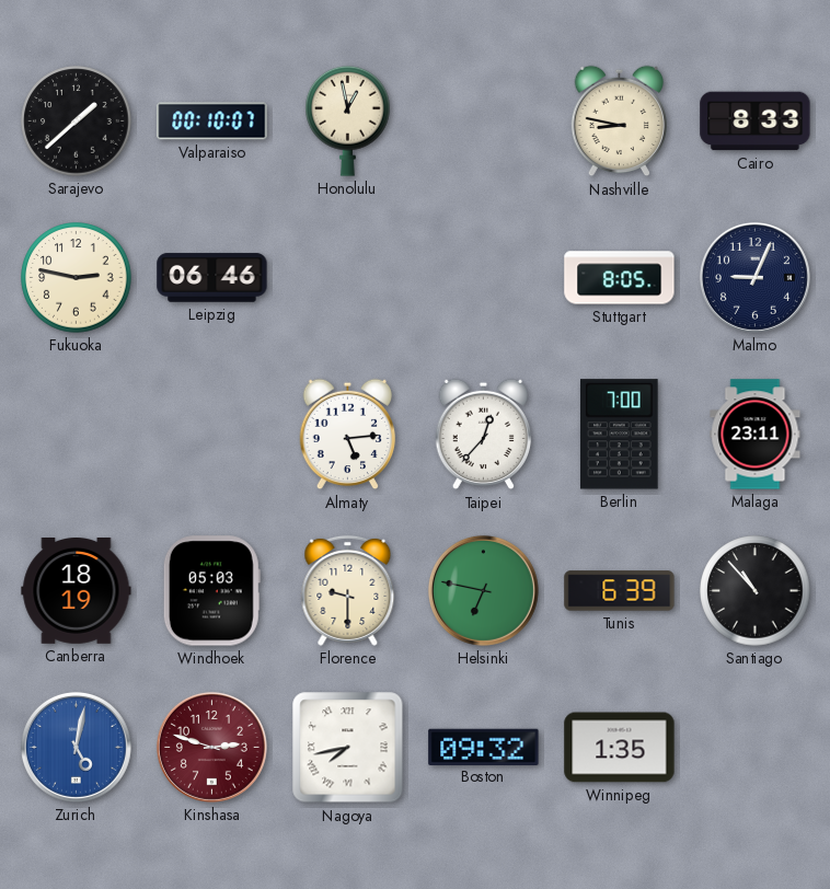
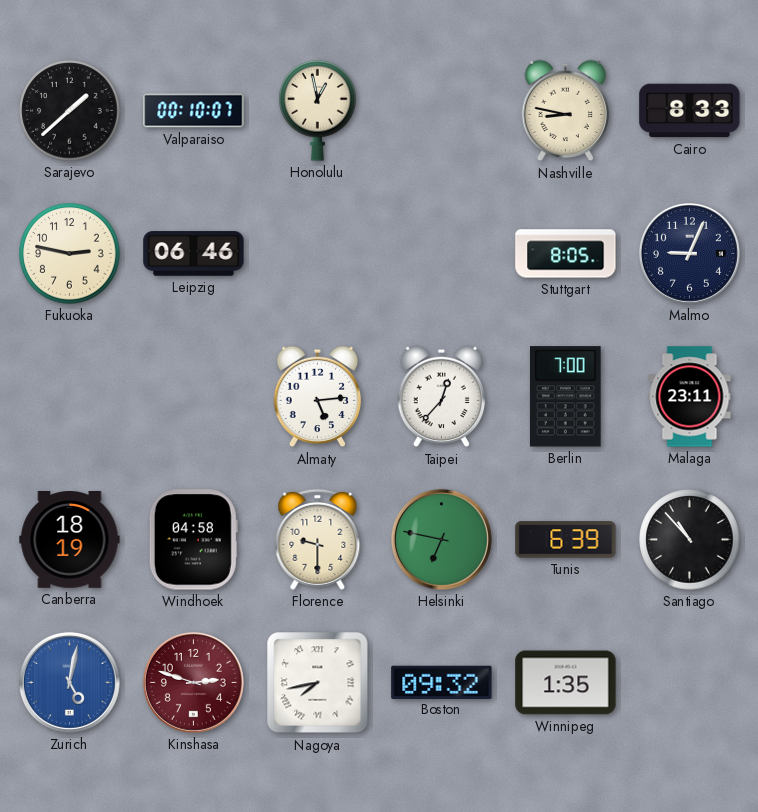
Windhoek: 05:03 -> 04:58
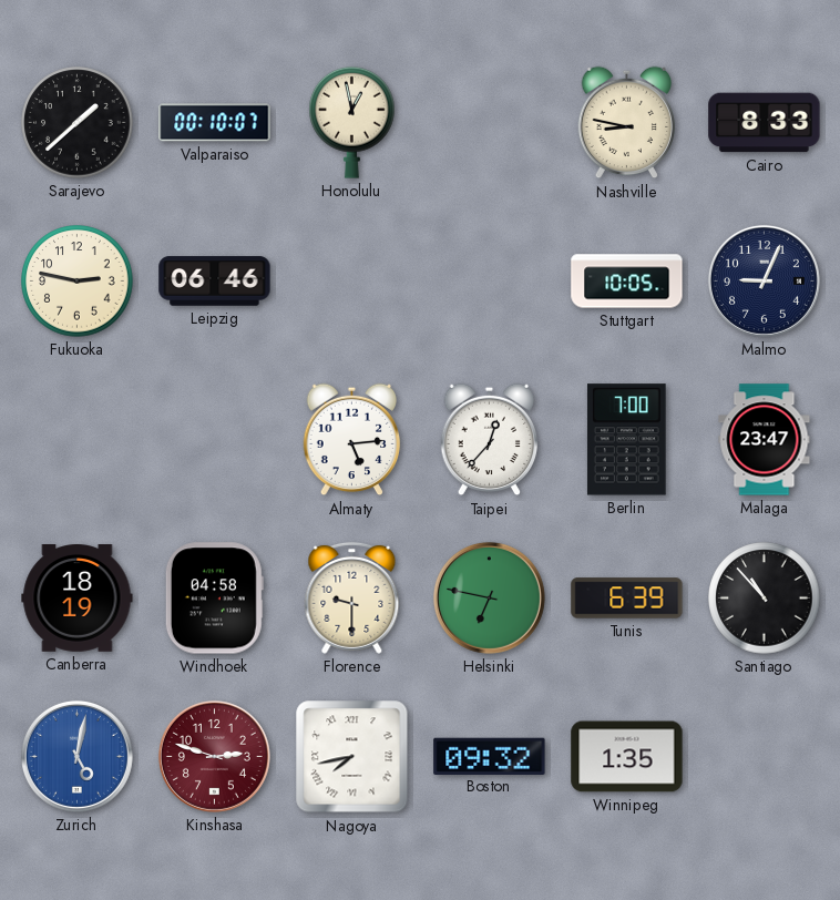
Stuttgart: 8:05 -> 10:05
Malaga: 23:11 -> 23:47
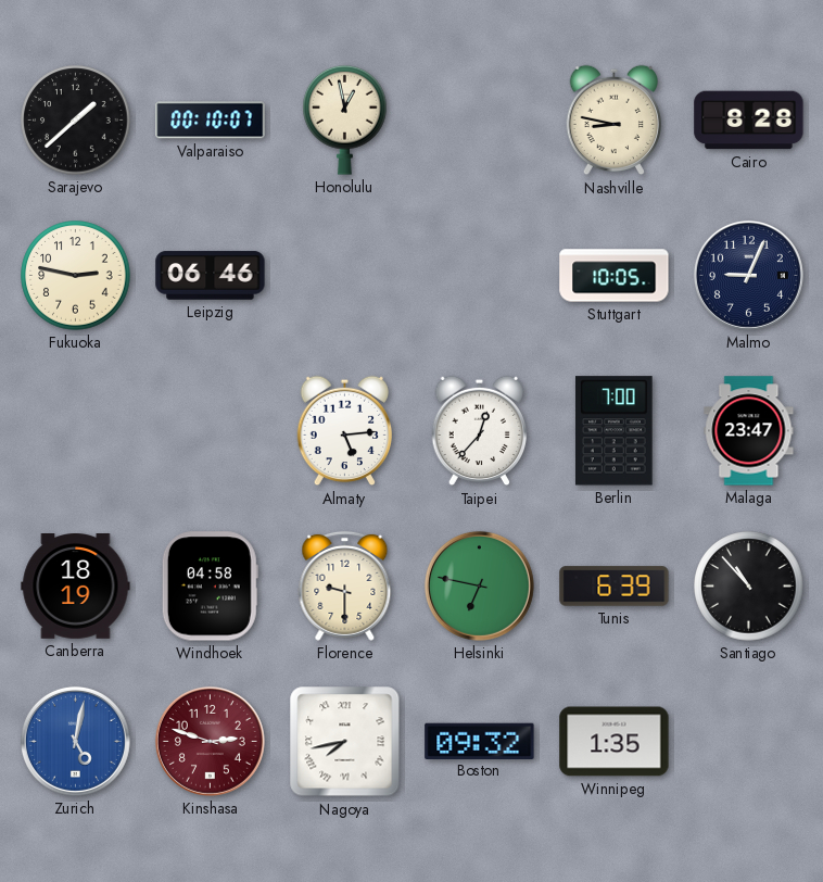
Cairo: 8:33 -> 8:28
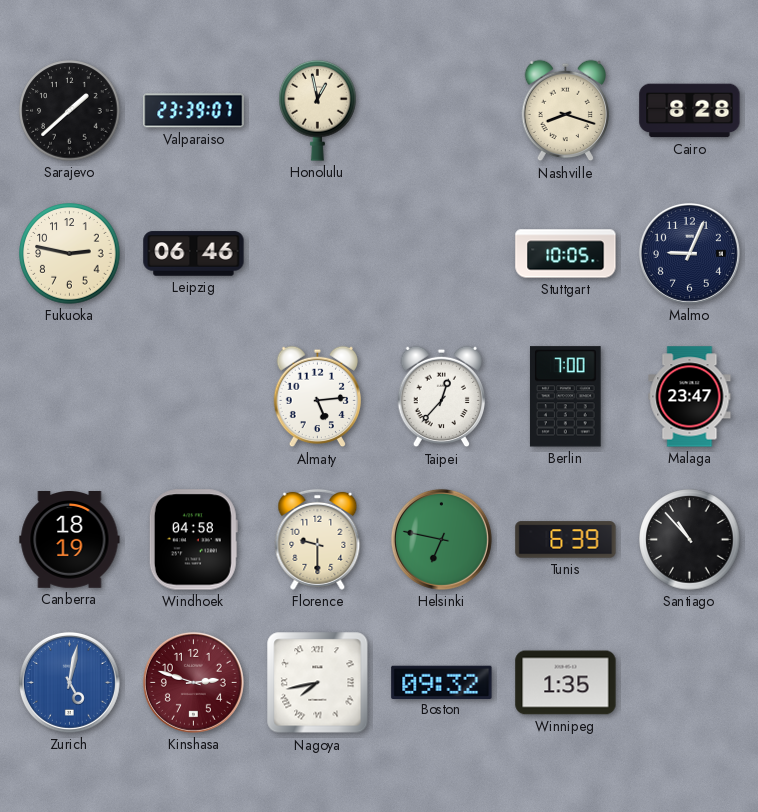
Valparaiso: 00:10 -> 23:39
Nashville: 8:47 -> 8:18
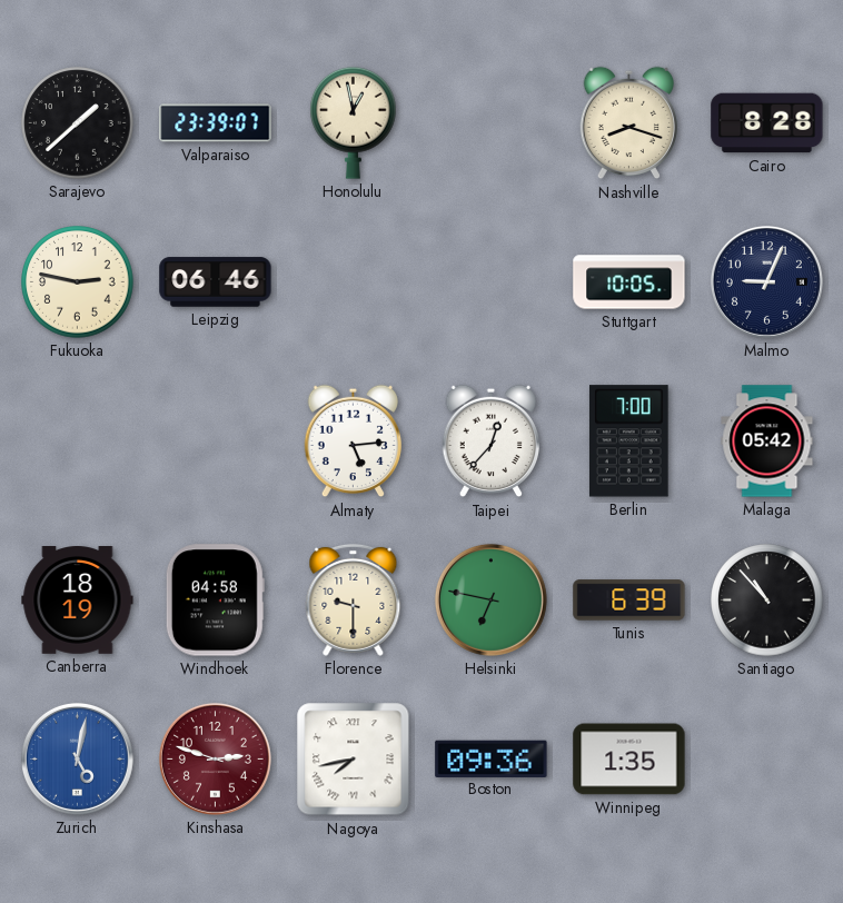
Malaga: 23:47 -> 05:42
Boston: 09:32 -> 09:36
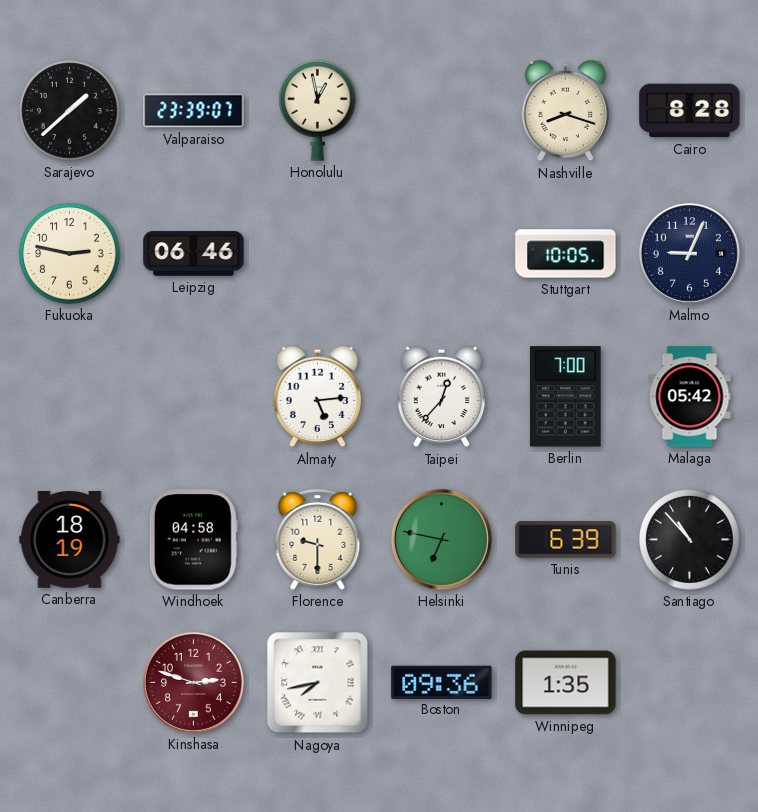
Zurich: 5:02 -> none
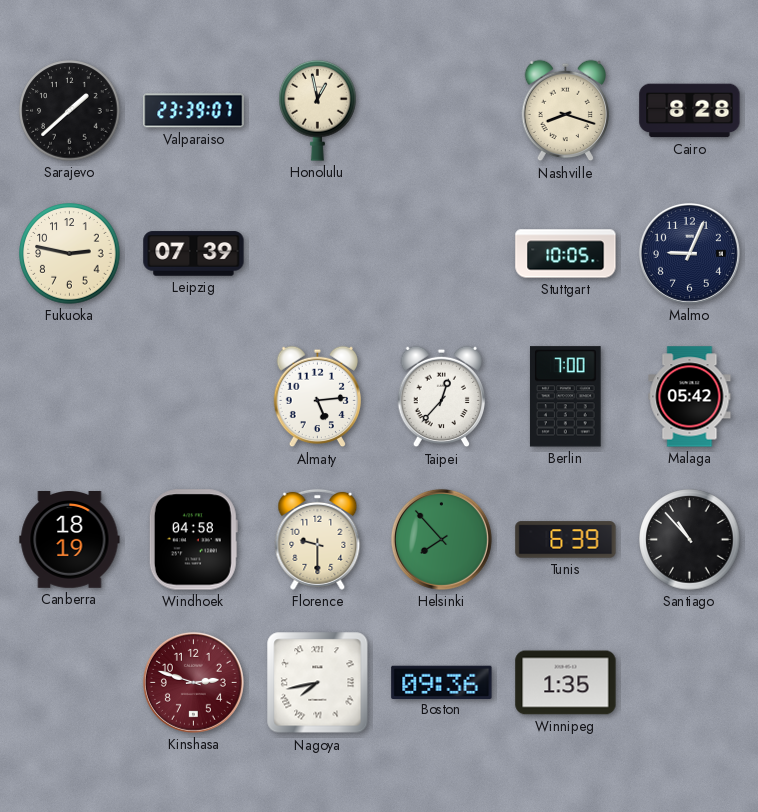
Leipzig: 06:46 -> 07:39
Helsinki: 6:47 -> 7:53
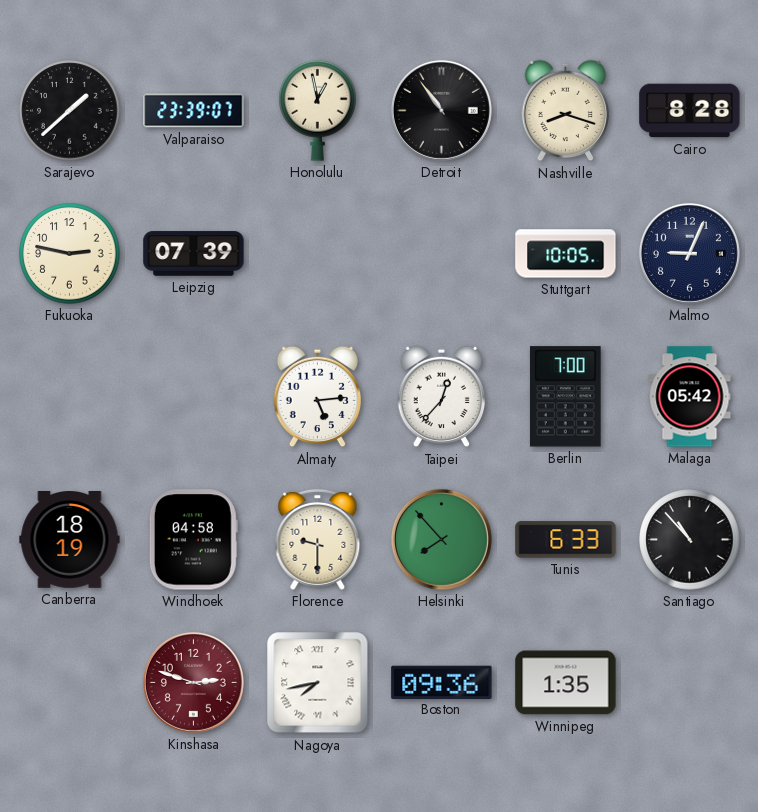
Detroit: none -> 10:54
Tunis: 6:39 -> 6:33
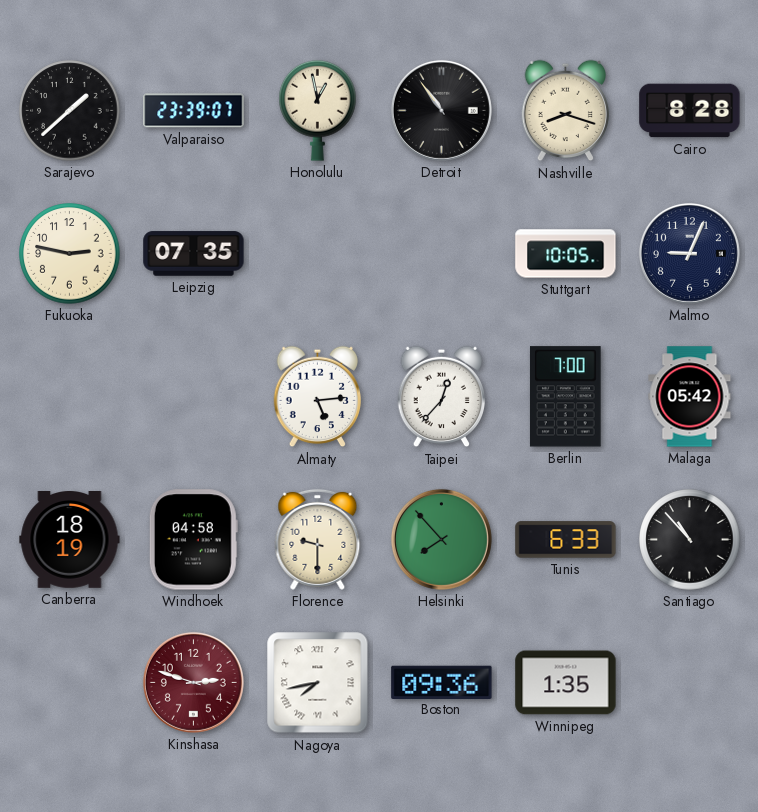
Leipzig: 07:39 -> 07:35
